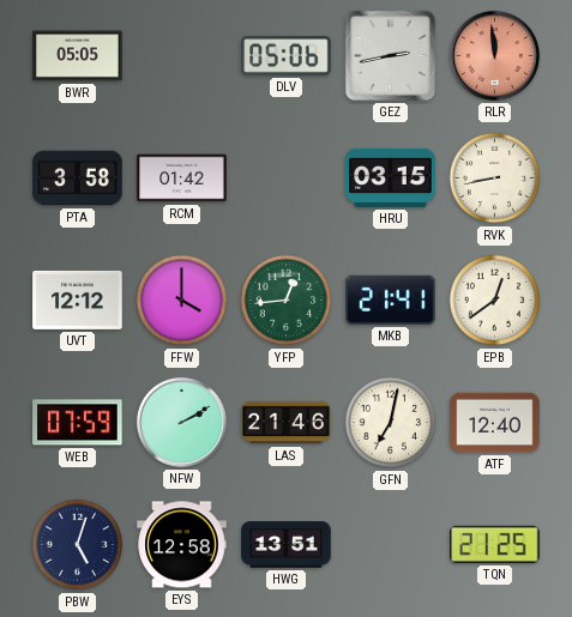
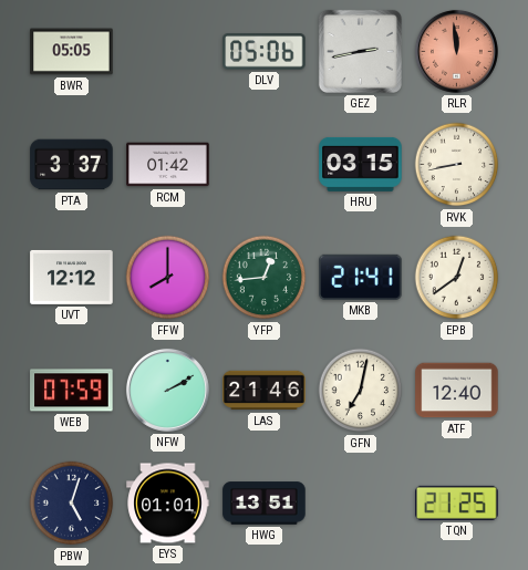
PTA: 3:58 -> 3:37
FFW: 4:00 -> 8:00
EYS: 12:58 -> 01:01
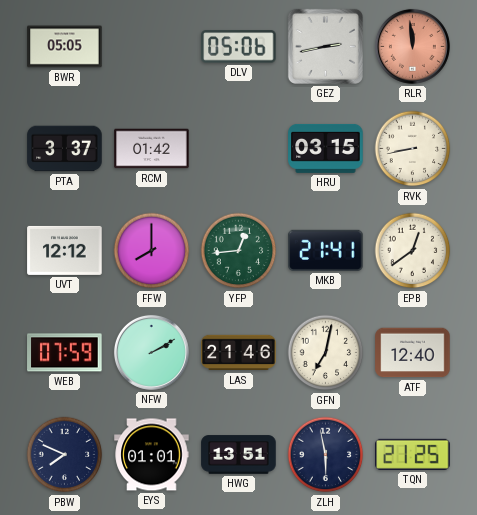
PBW: 5:03 -> 7:49
ZLH: none -> 5:58
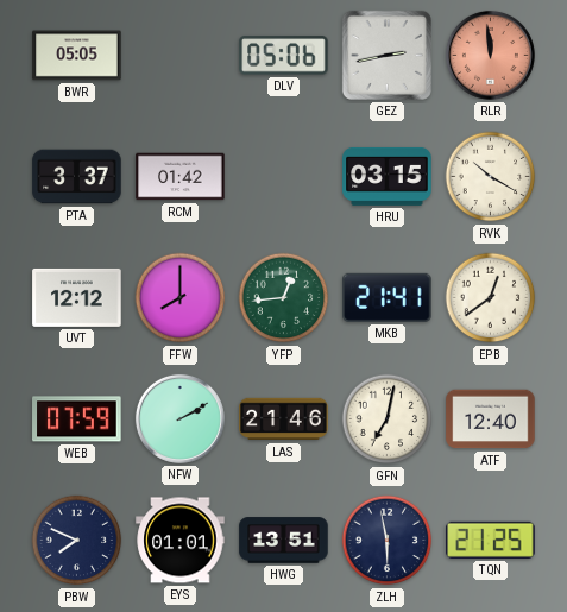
RVK: 8:43 -> 10:20
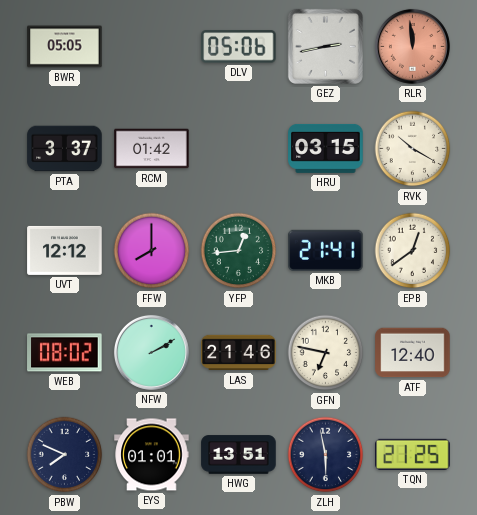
WEB: 07:59 -> 08:02
GFN: 7:02 -> 6:47
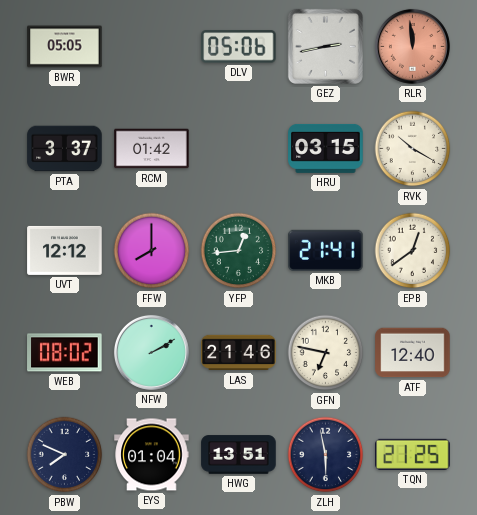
EYS: 01:01 -> 01:04
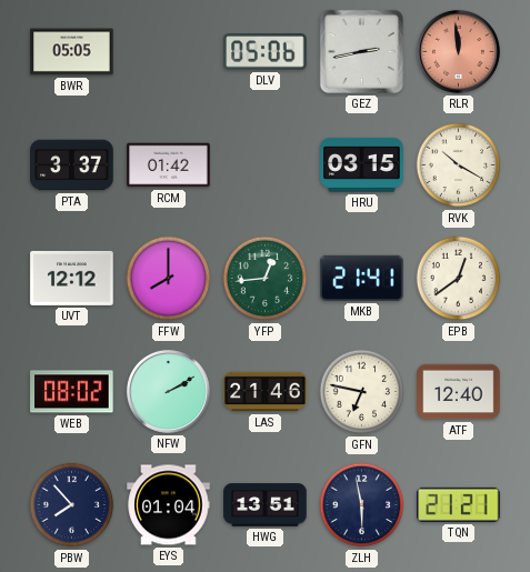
PBW: 7:49 -> 7:53
TQN: 21:25 -> 21:21
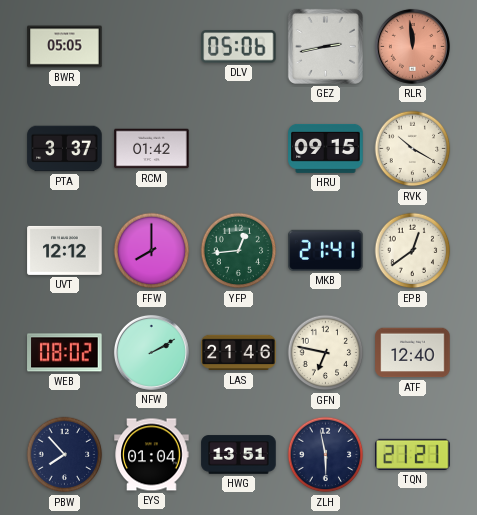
HRU: 03:15 -> 09:15
